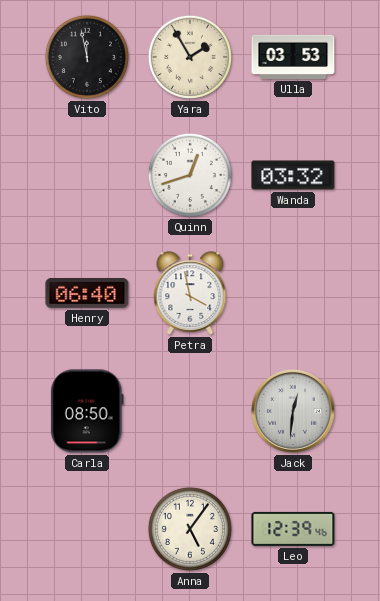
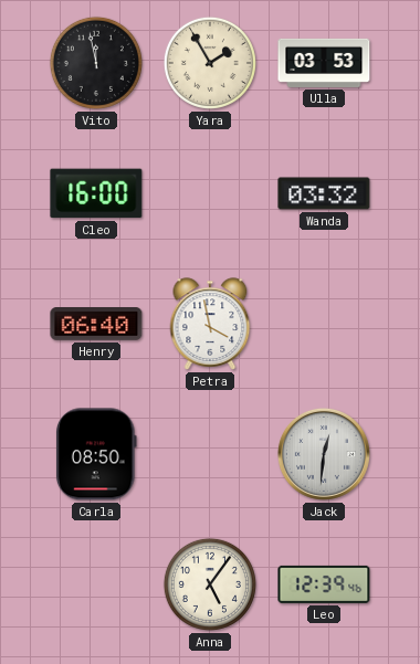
Cleo: none -> 16:00
Quinn: 12:42 -> none
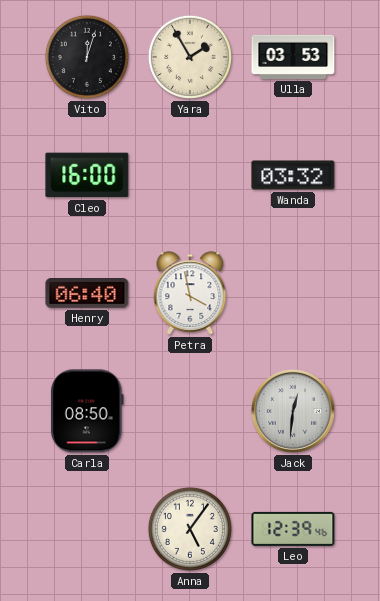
Vito: 11:58 -> 12:03
